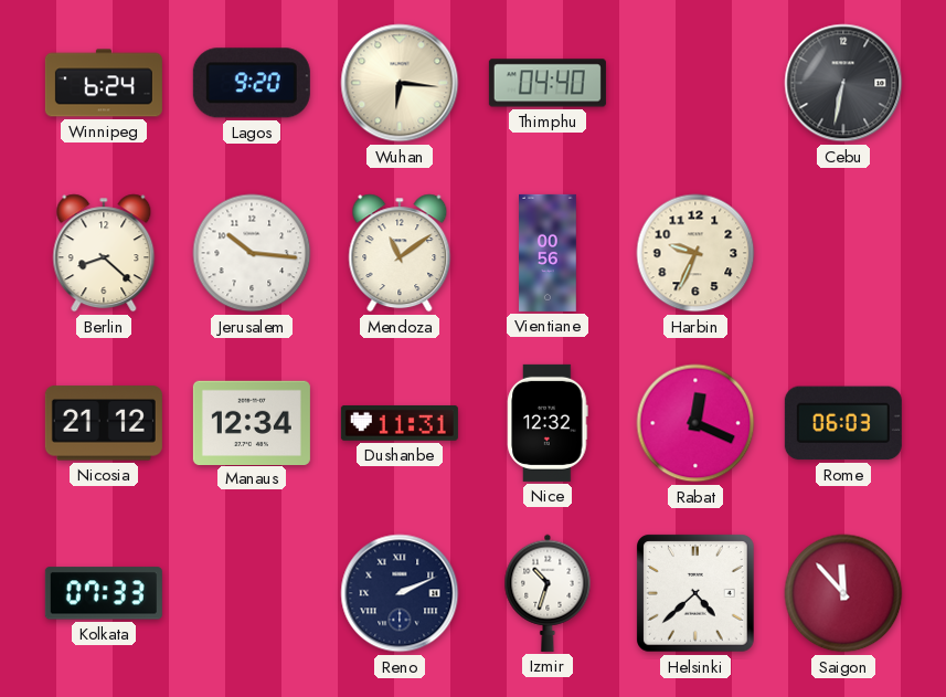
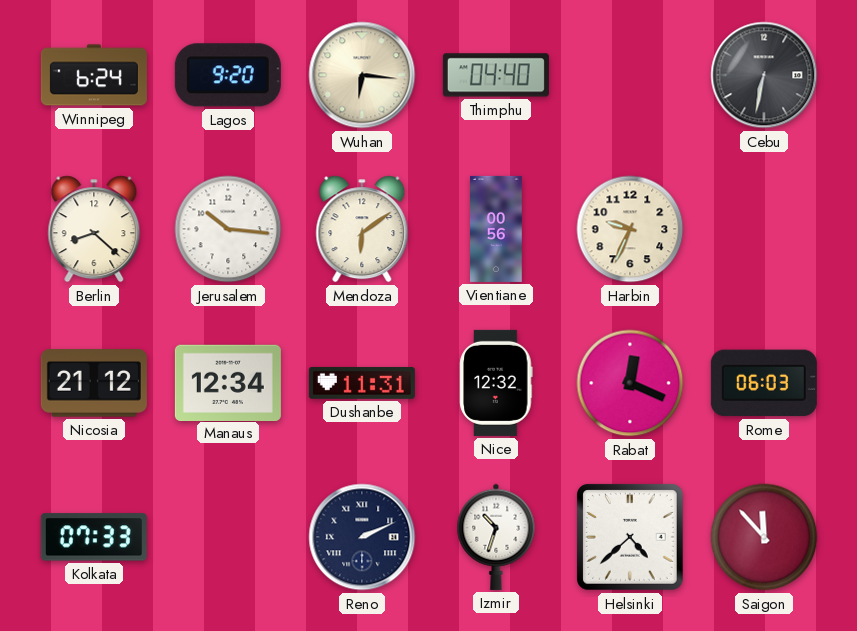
Mendoza: 11:09 -> 6:09
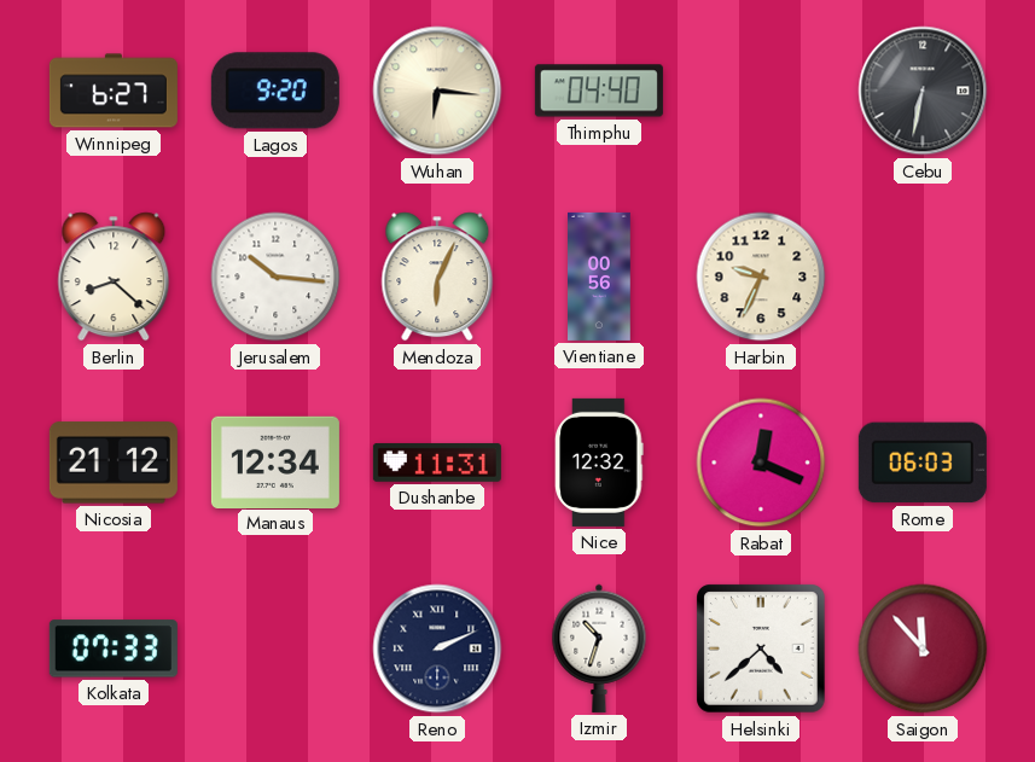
Winnipeg: 6:24 -> 6:27
Mendoza: 6:09 -> 6:04
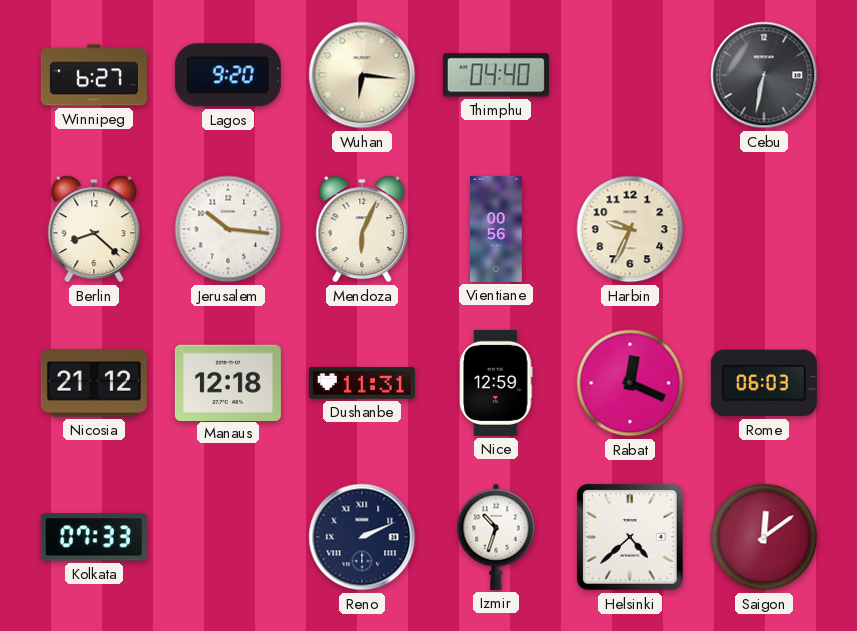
Manaus: 12:34 -> 12:18
Nice: 12:32 -> 12:59
Saigon: 11:53 -> 12:09
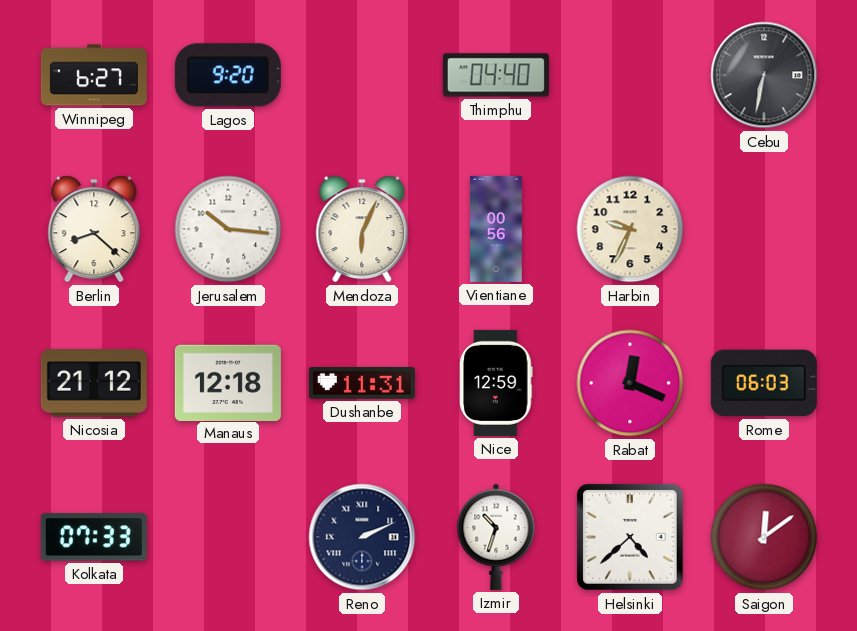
Wuhan: 6:16 -> none
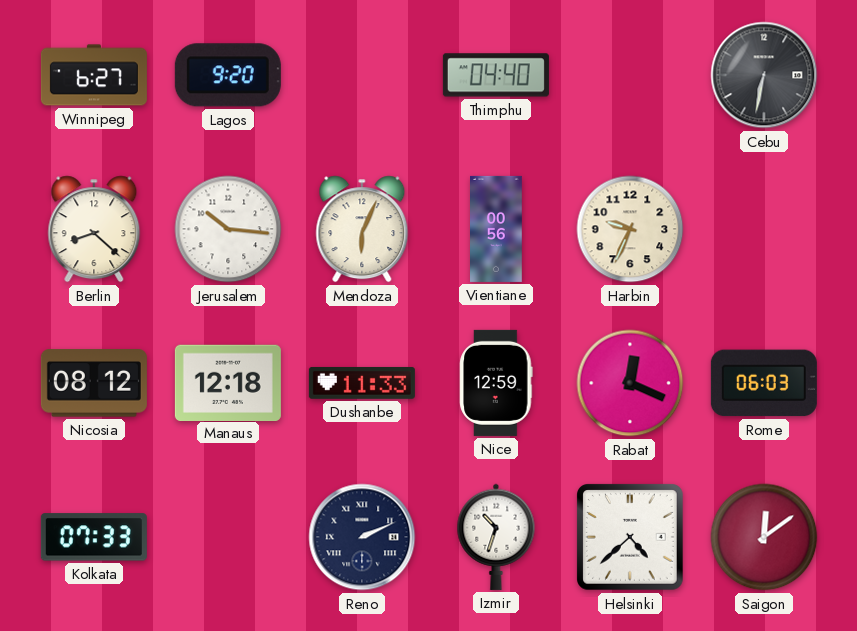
Nicosia: 21:12 -> 08:12
Dushanbe: 11:31 -> 11:33
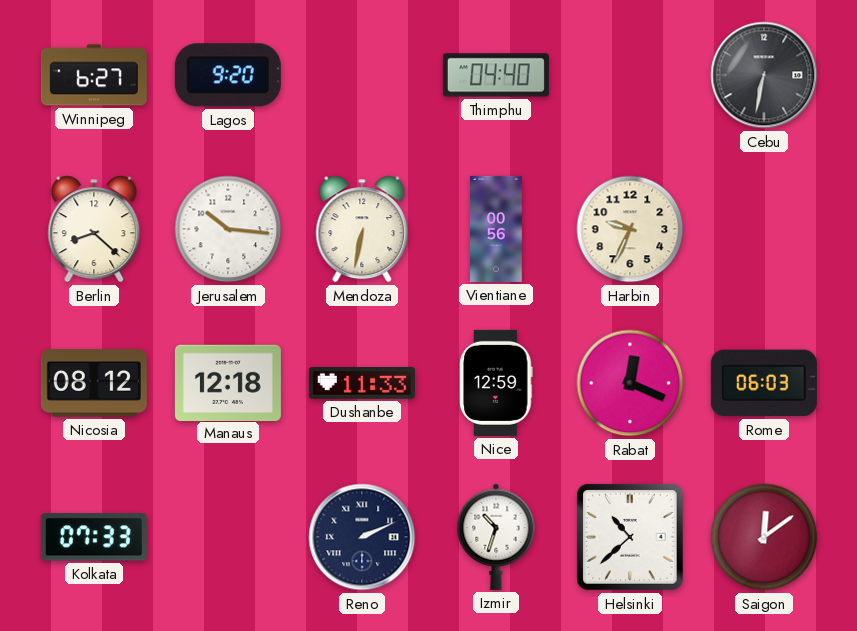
Mendoza: 6:04 -> 6:32
Helsinki: 4:38 -> 10:38
